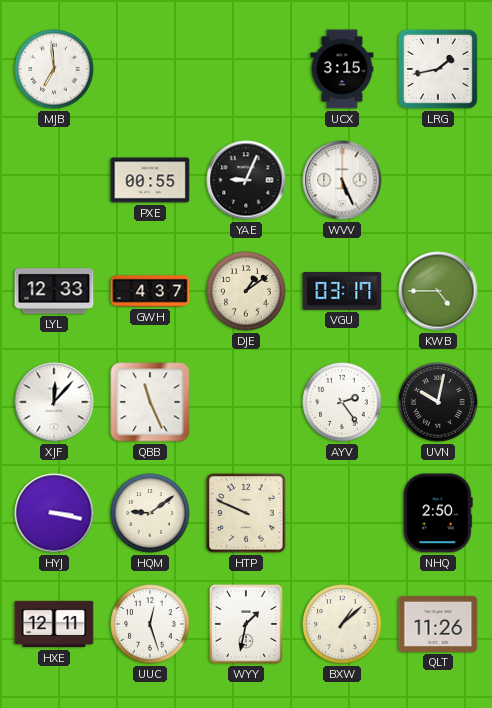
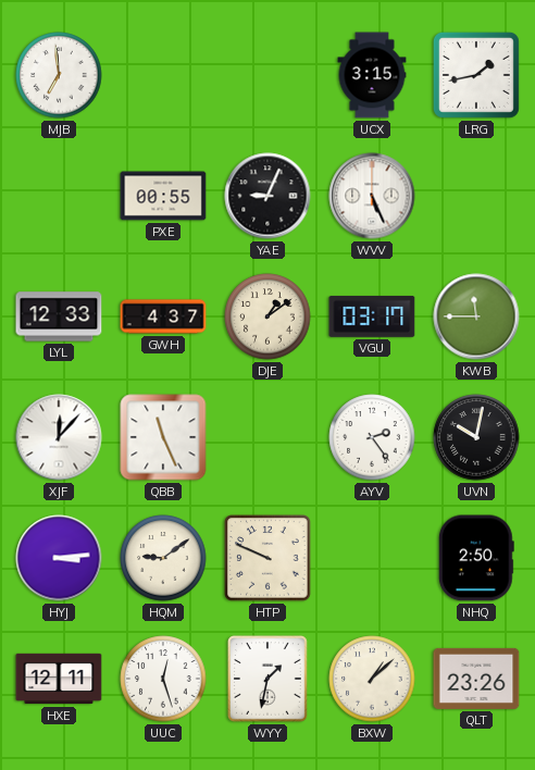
KWB: 4:45 -> 11:45
HYJ: 3:17 -> 3:14
QLT: 11:26 -> 23:26
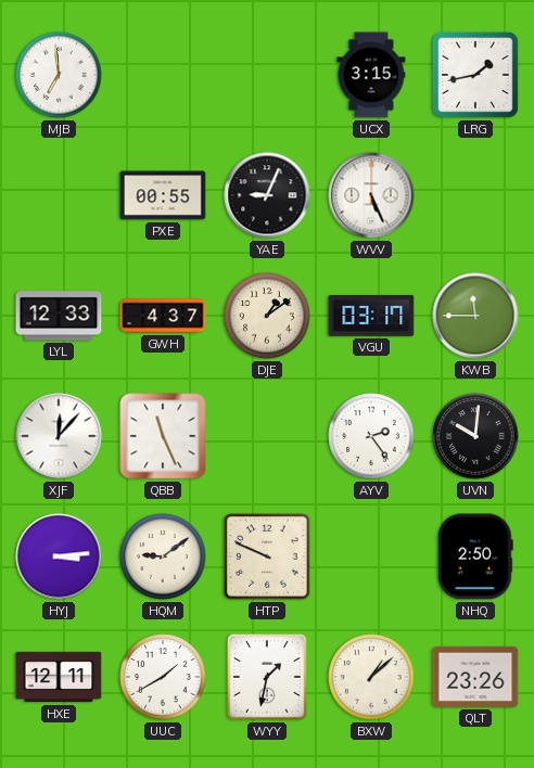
UVN: 10:02 -> 10:01
UUC: 12:27 -> 1:40
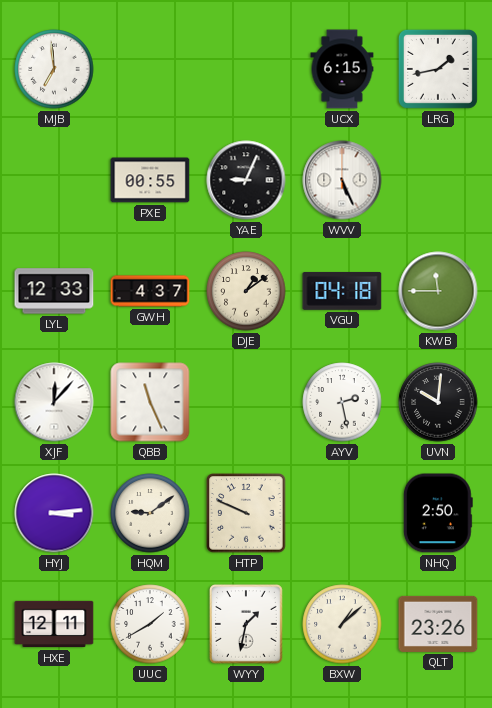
UCX: 3:15 -> 6:15
VGU: 03:17 -> 04:18
AYV: 2:24 -> 2:28
